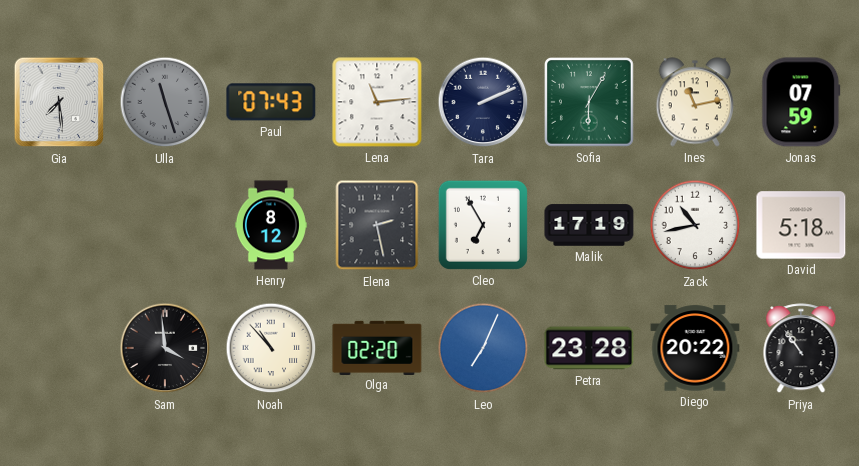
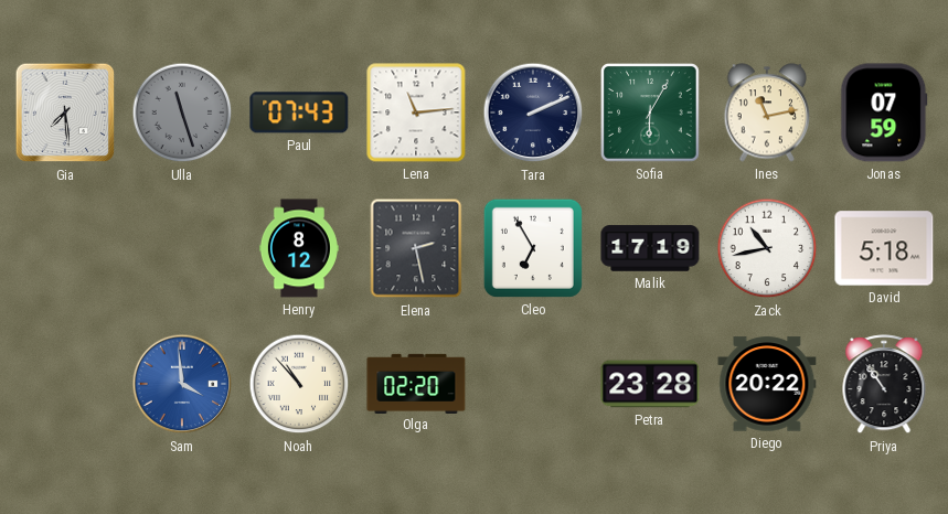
Sam dial: black -> blue
Leo: 7:04 -> none
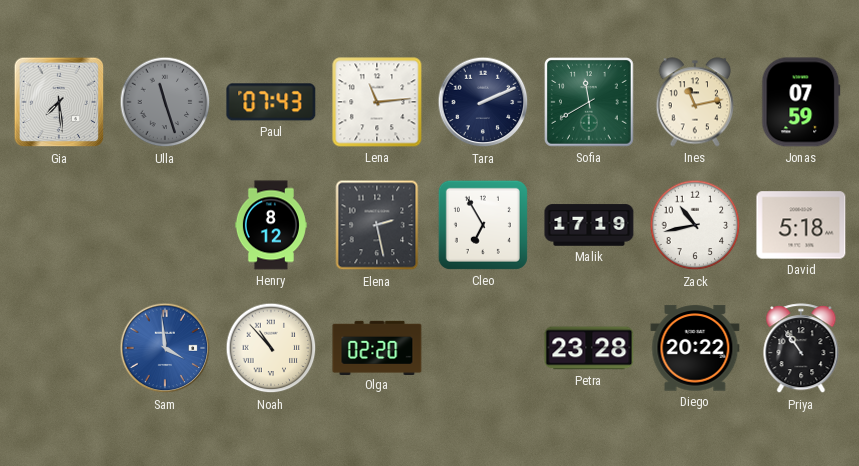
Sofia: 6:05 -> 11:40
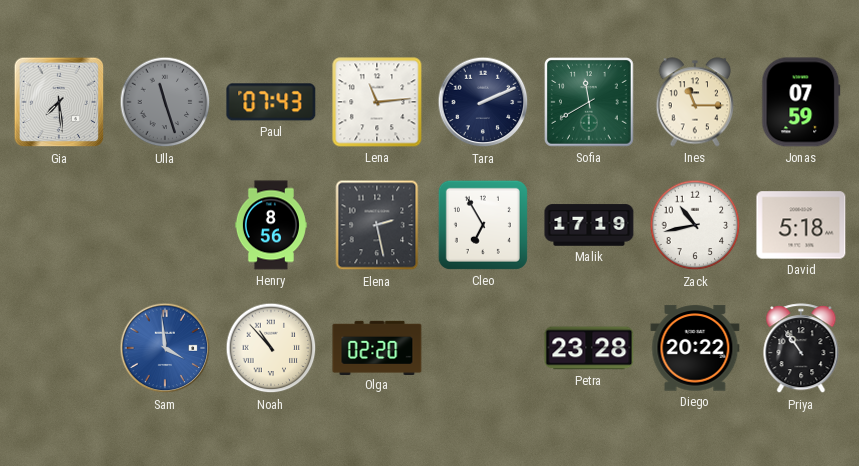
Ines: 11:13 -> 11:15
Henry: 8:12 -> 8:56
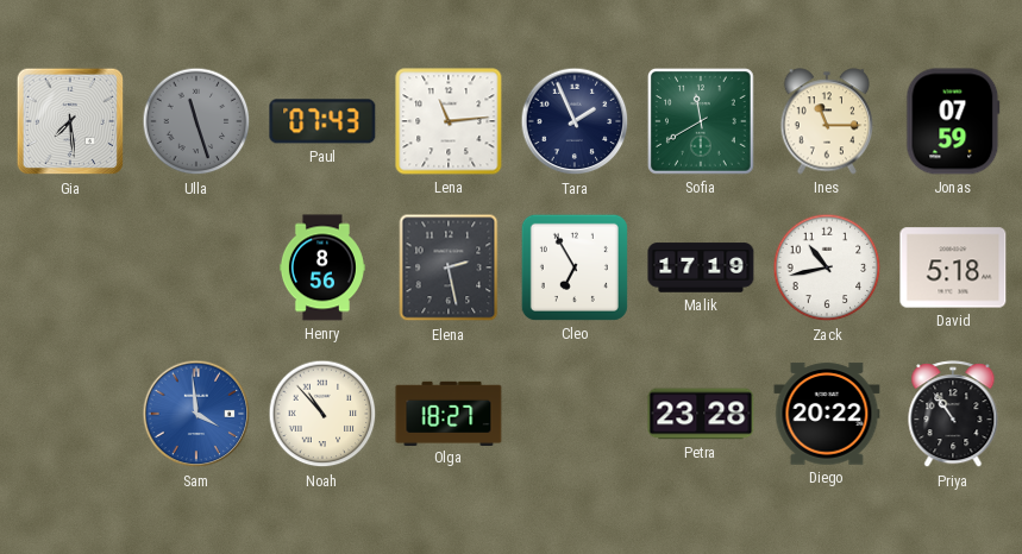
Tara: 2:11 -> 1:56
Olga: 02:20 -> 18:27
